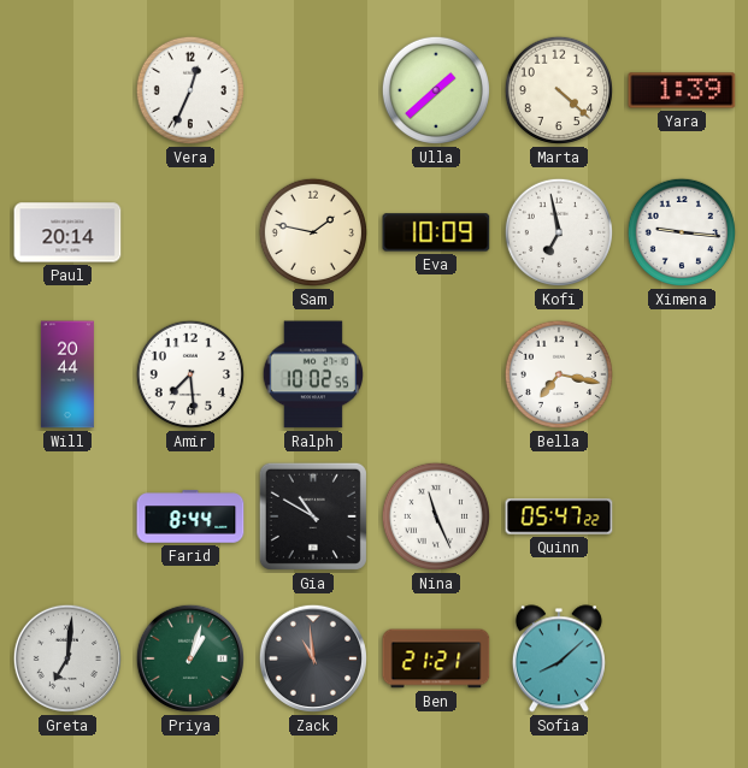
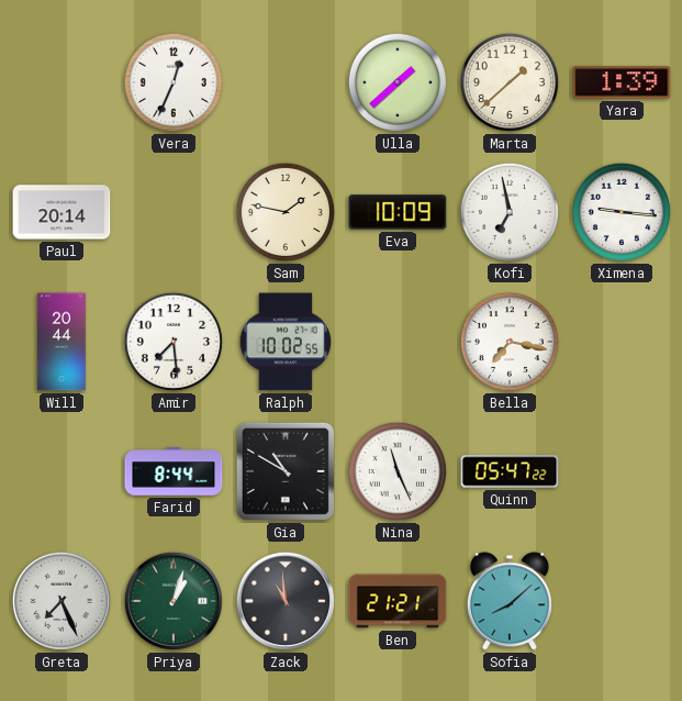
Marta: 4:22 -> 1:38
Greta: 7:01 -> 7:26
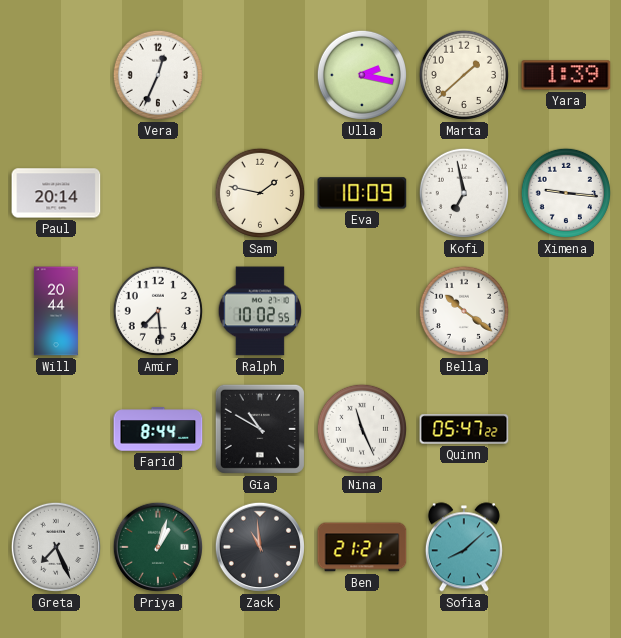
Ulla: 1:38 -> 2:17
Bella: 7:17 -> 10:21
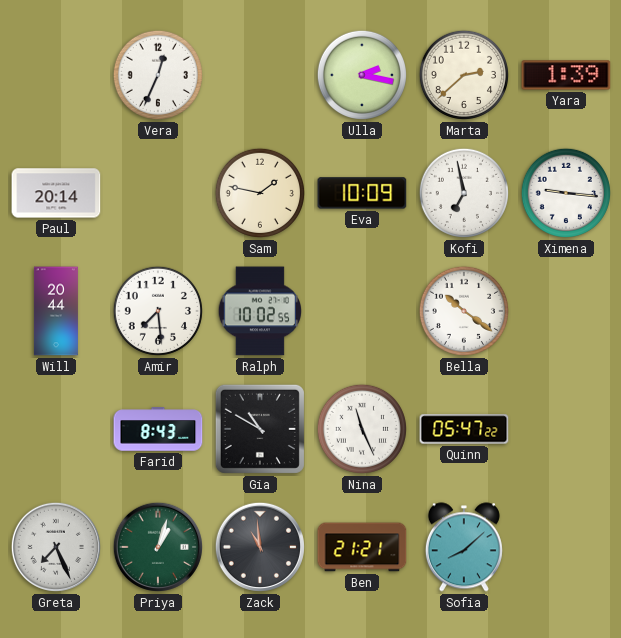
Marta: 1:38 -> 2:38
Farid: 8:44 -> 8:43
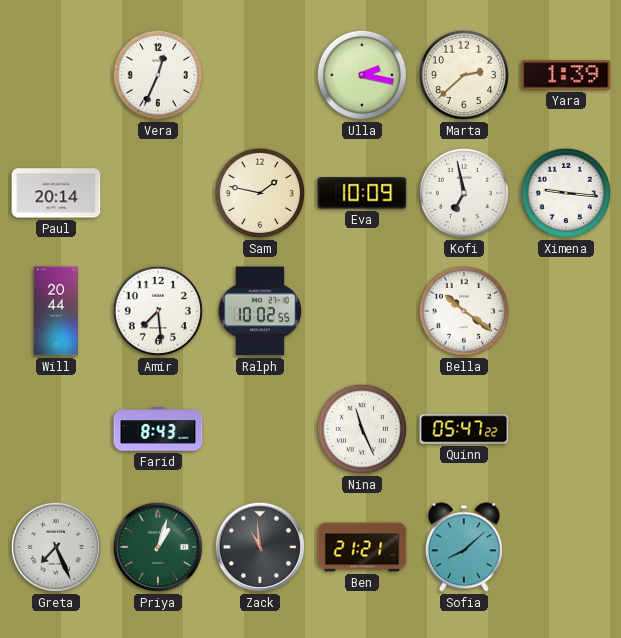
Gia: 10:50 -> none
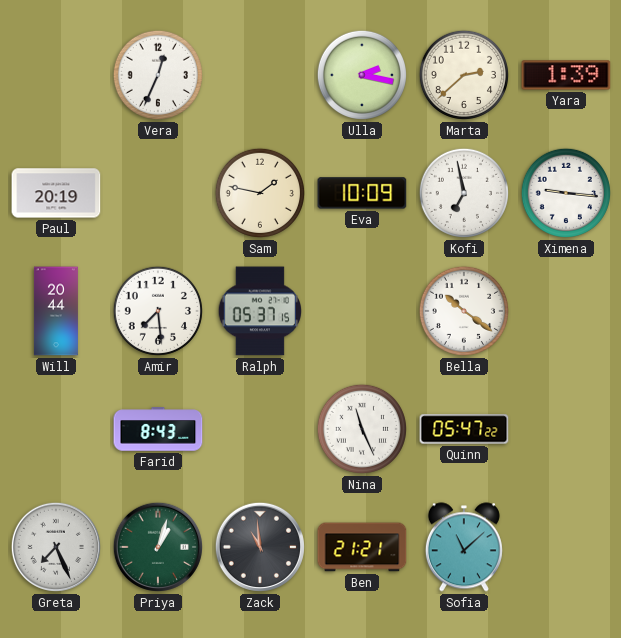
Paul: 20:14 -> 20:19
Ralph: 10:02 -> 05:37
Sofia: 8:08 -> 11:08
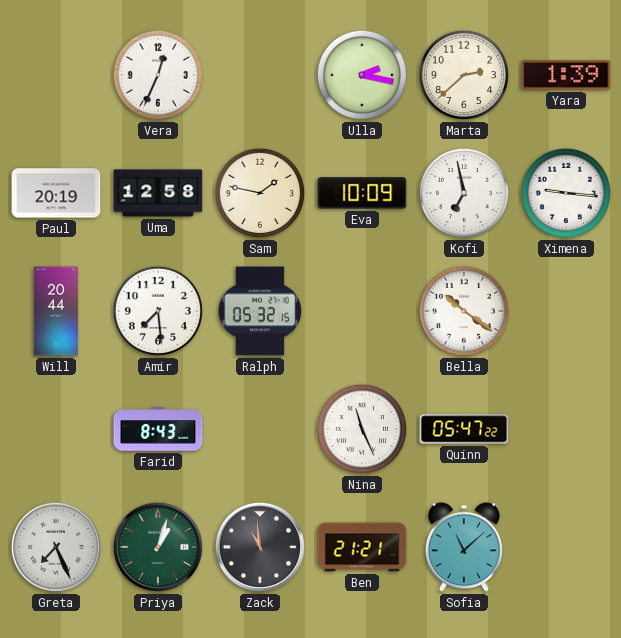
Uma: none -> 12:58
Ralph: 05:37 -> 05:32
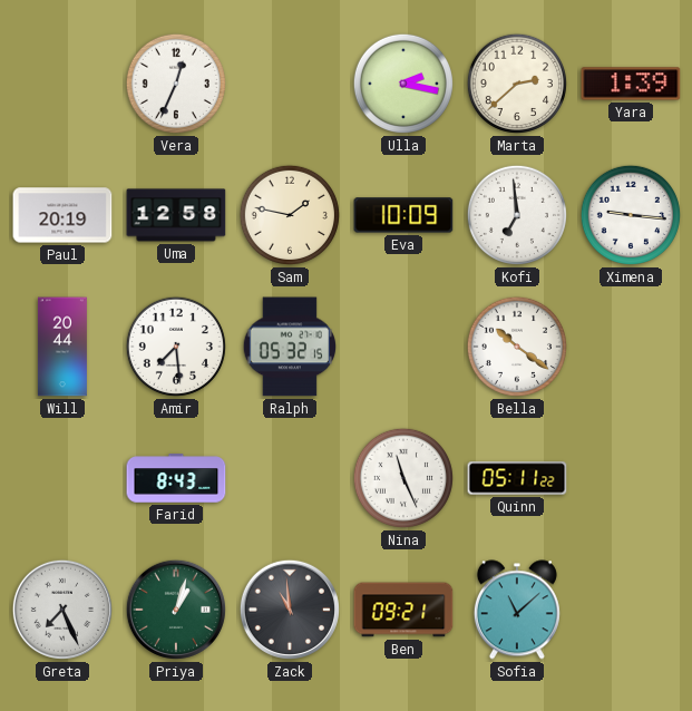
Kofi: 6:58 -> 6:59
Quinn: 05:47 -> 05:11
Ben: 21:21 -> 09:21
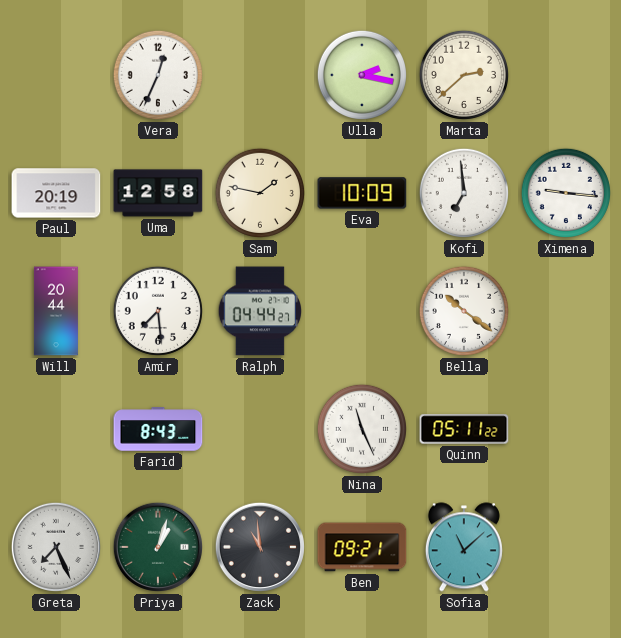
Yara: 1:39 -> none
Ralph: 05:32 -> 04:44
